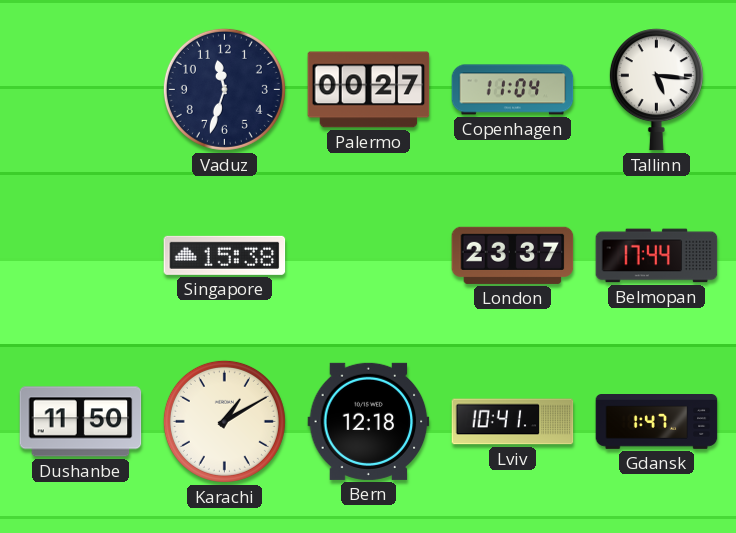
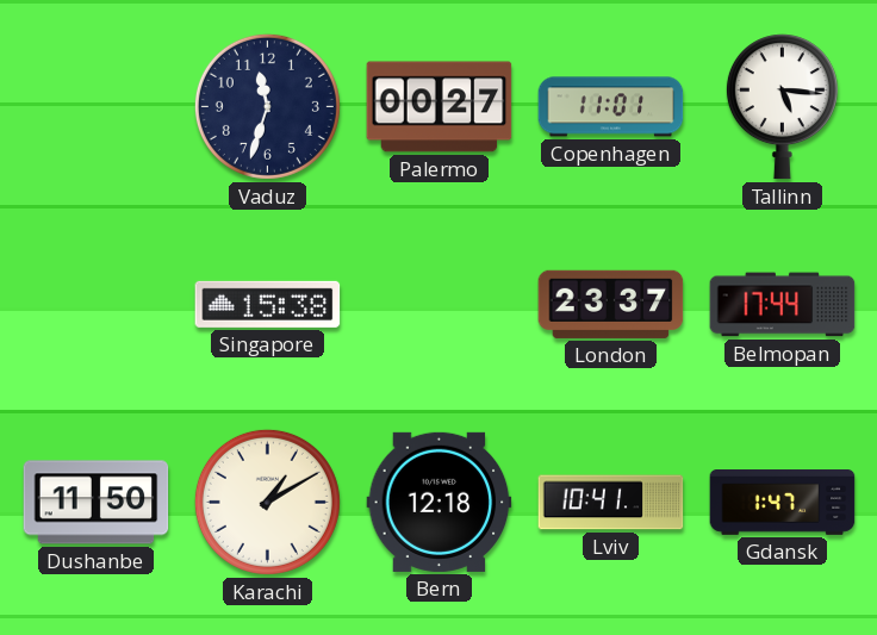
Copenhagen: 11:04 -> 11:01
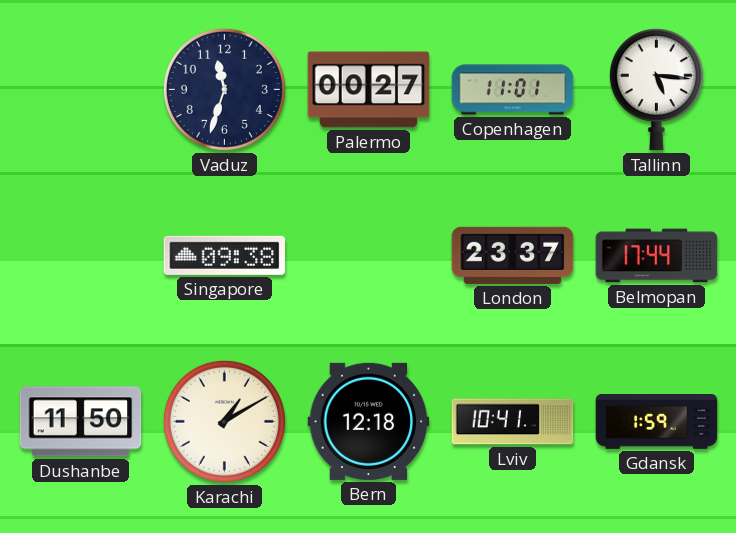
Singapore: 15:38 -> 09:38
Gdansk: 1:47 -> 1:59
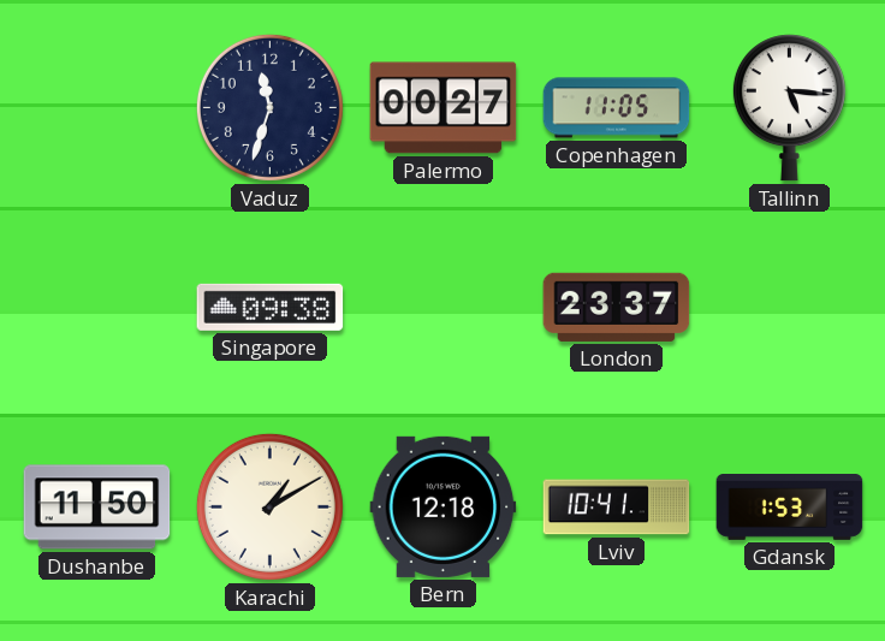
Copenhagen: 11:01 -> 11:05
Belmopan: 17:44 -> none
Gdansk: 1:59 -> 1:53
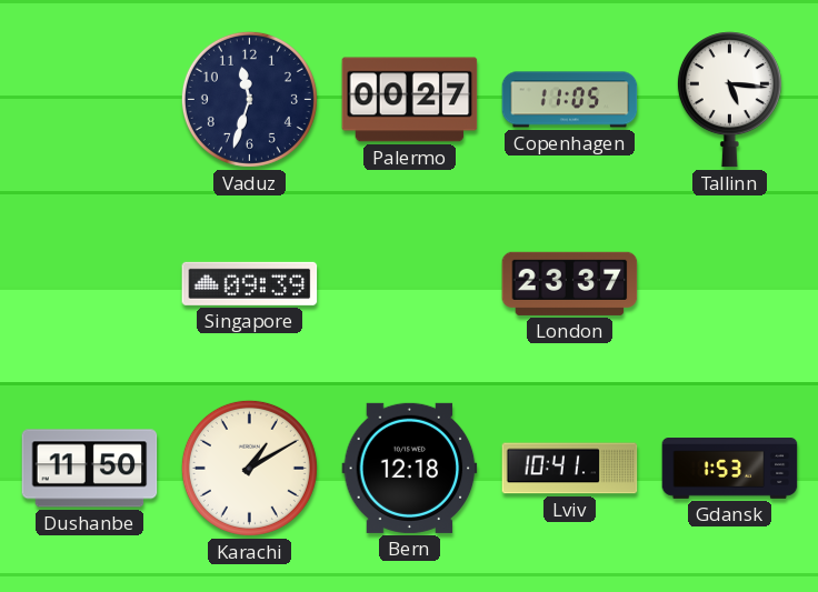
Singapore: 09:38 -> 09:39
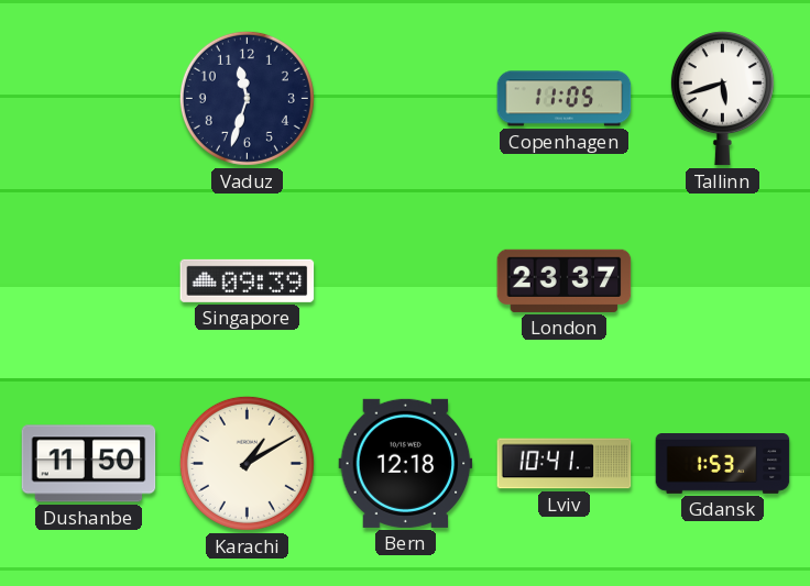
Palermo: 00:27 -> none
Tallinn: 5:16 -> 5:42
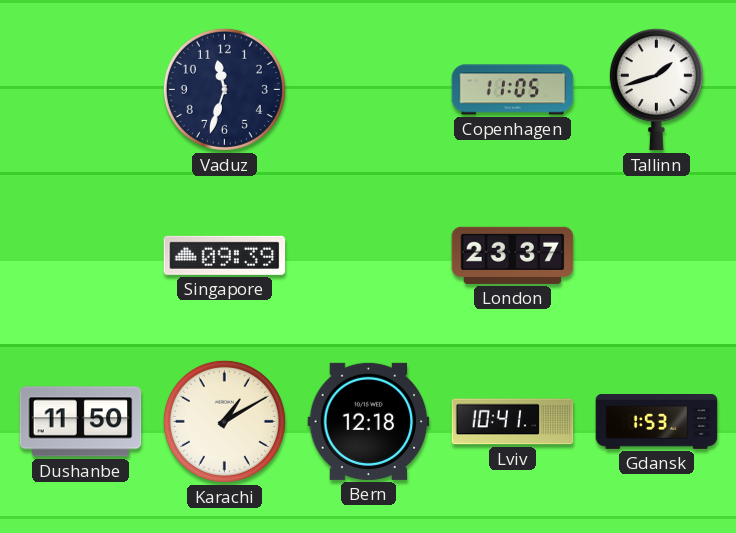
Tallinn: 5:42 -> 1:42
